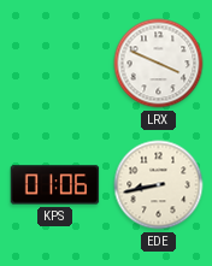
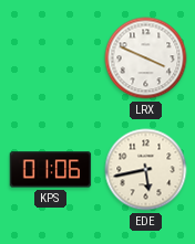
EDE: 8:43 -> 5:43
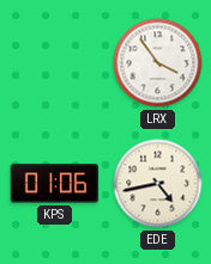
LRX: 3:49 -> 3:54
EDE: 5:43 -> 4:43
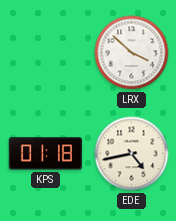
LRX: 3:54 -> 3:52
KPS: 01:06 -> 01:18
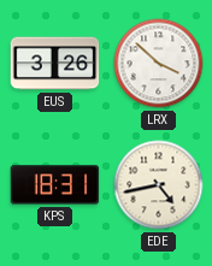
EUS: none -> 3:26
KPS: 01:18 -> 18:31
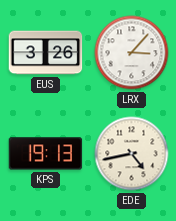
LRX: 3:52 -> 3:07
KPS: 18:31 -> 19:13
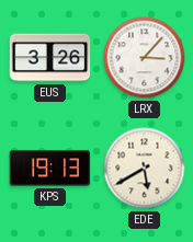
EDE: 4:43 -> 5:40
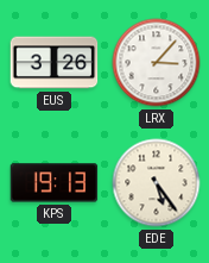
EDE: 5:40 -> 5:24
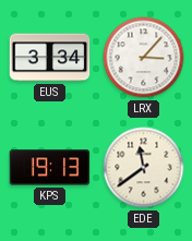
EUS: 3:26 -> 3:34
EDE: 5:24 -> 11:39
